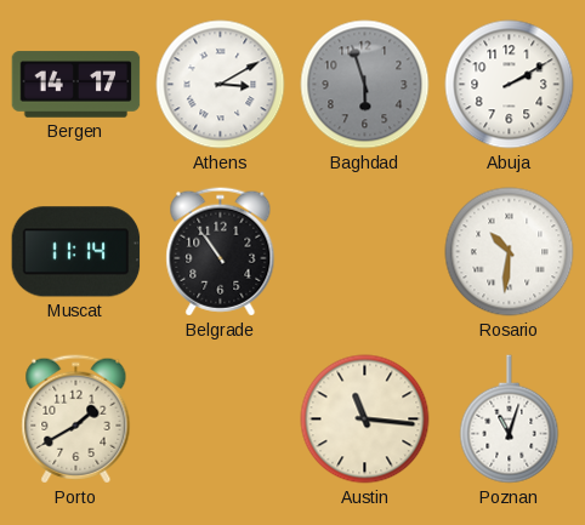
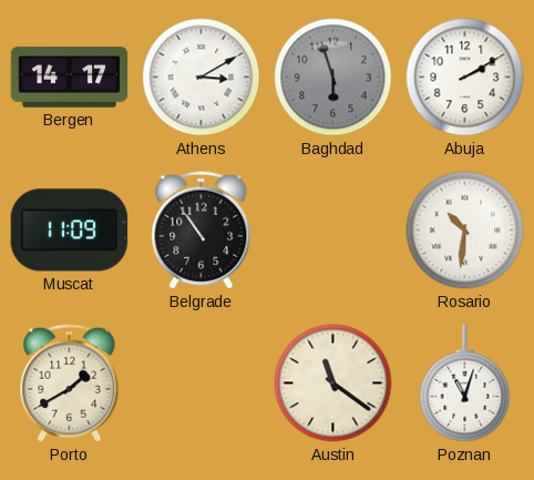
Muscat: 11:14 -> 11:09
Austin: 11:16 -> 11:21
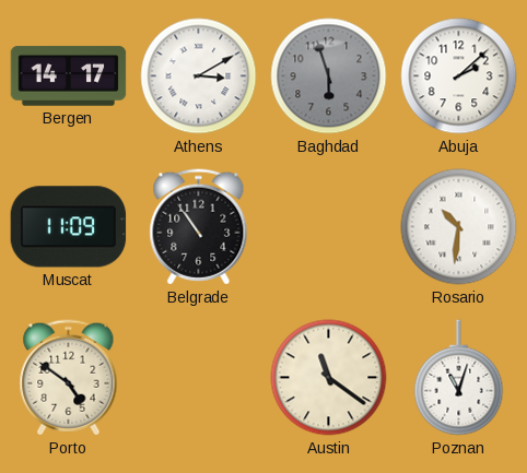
Abuja: 2:10 -> 2:08
Porto: 1:40 -> 4:51
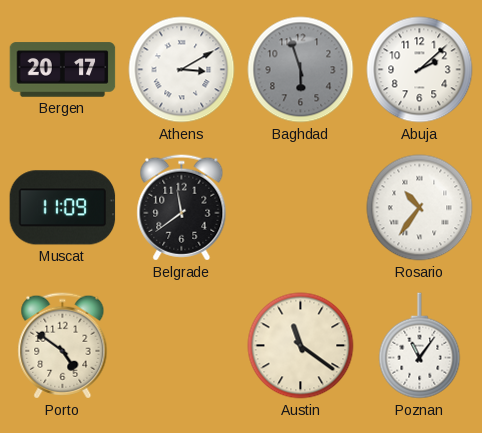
Bergen: 14:17 -> 20:17
Belgrade: 10:54 -> 11:39
Rosario: 10:31 -> 10:36
Poznan: 11:03 -> 11:06
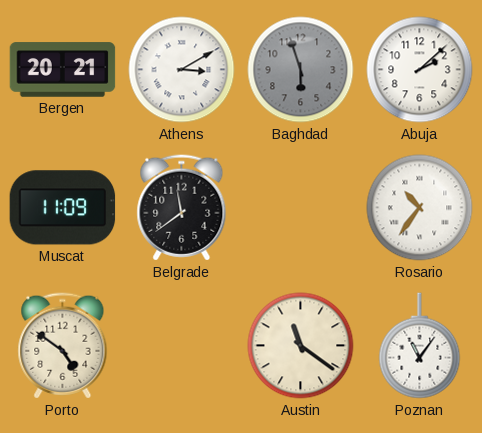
Bergen: 20:17 -> 20:21
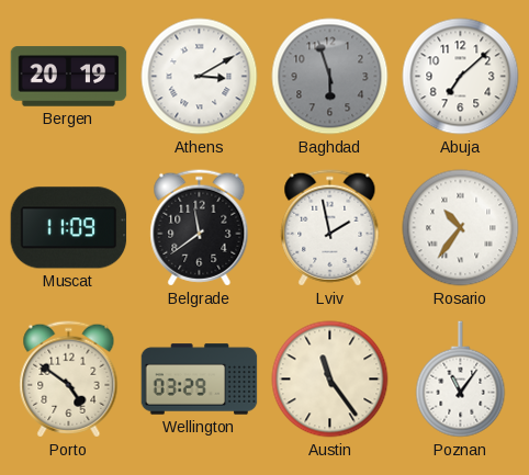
Bergen: 20:21 -> 20:19
Abuja: 2:08 -> 7:08
Lviv: none -> 1:58
Wellington: none -> 03:29
Austin: 11:21 -> 11:24
